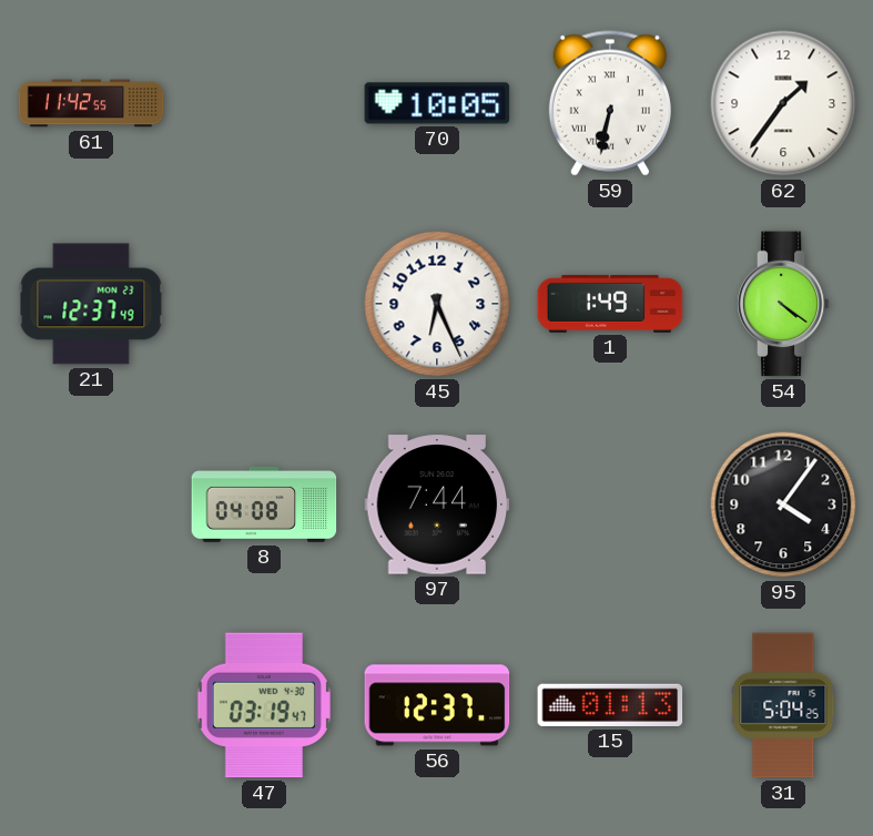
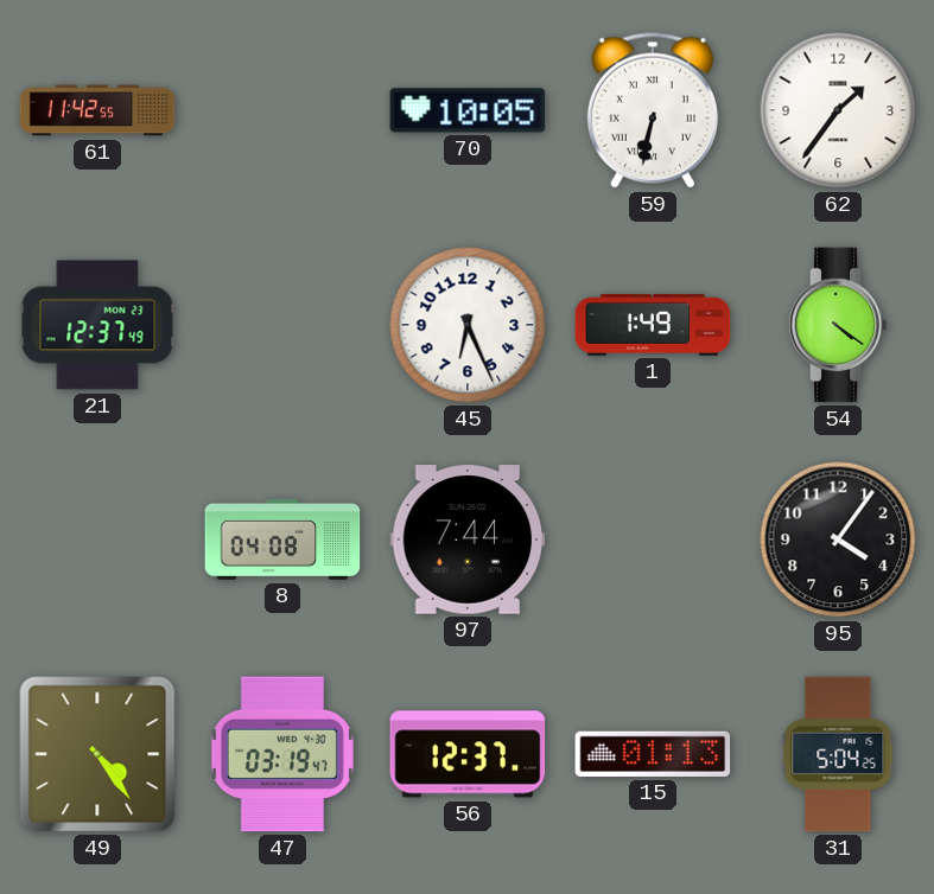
49: none -> 4:24
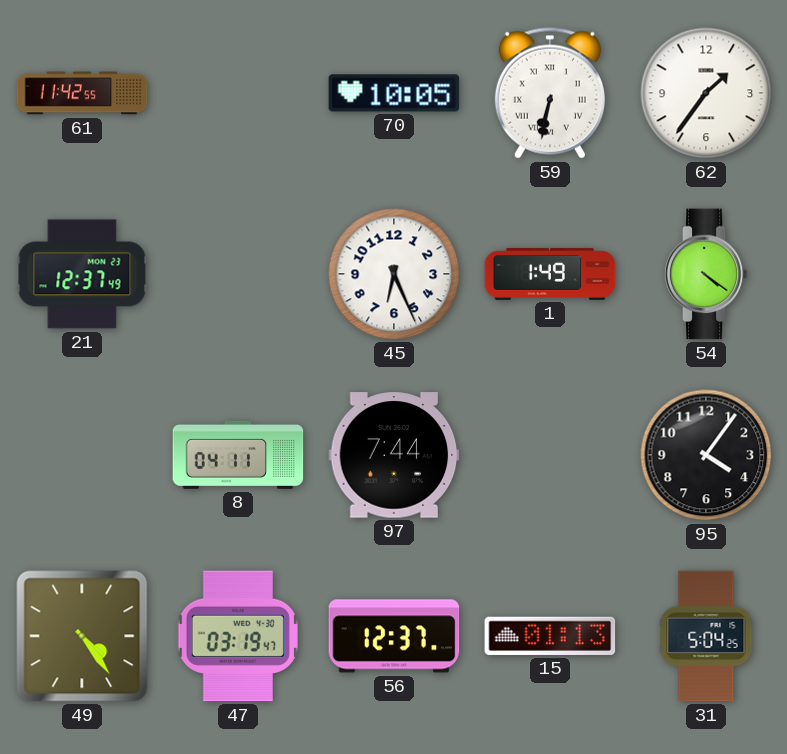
8: 04:08 -> 04:11
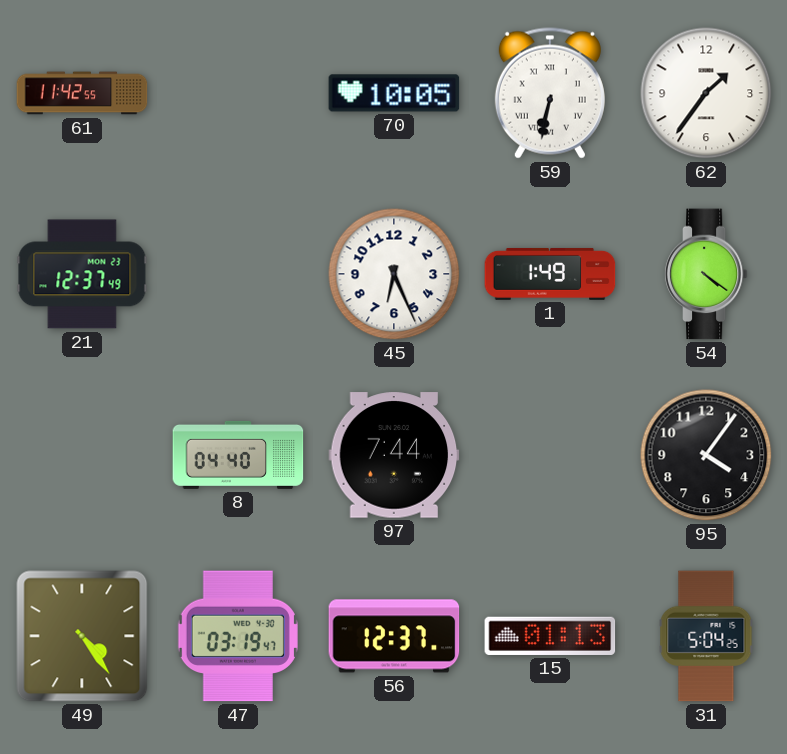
8: 04:11 -> 04:40
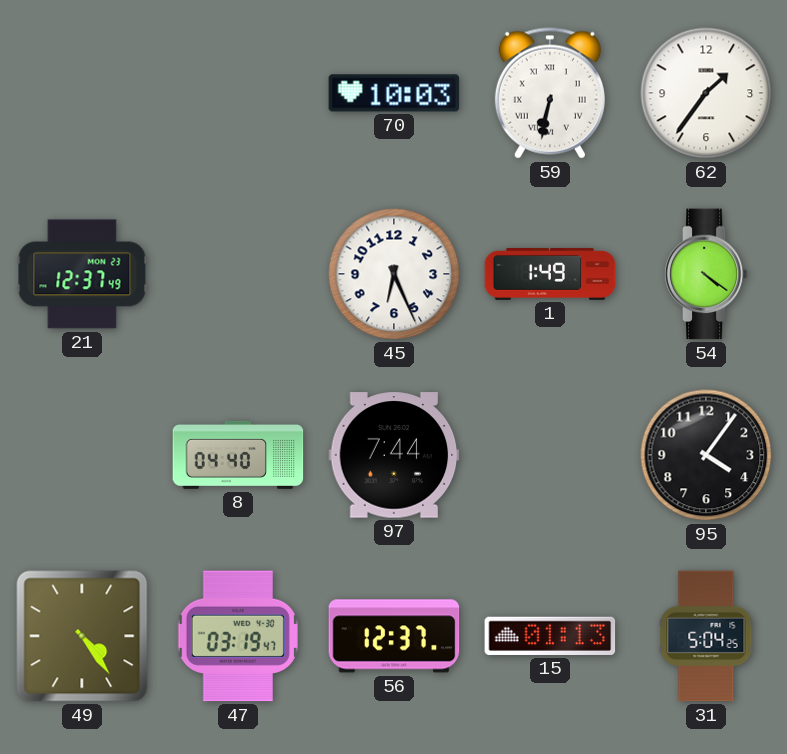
61: 11:42 -> none
70: 10:05 -> 10:03
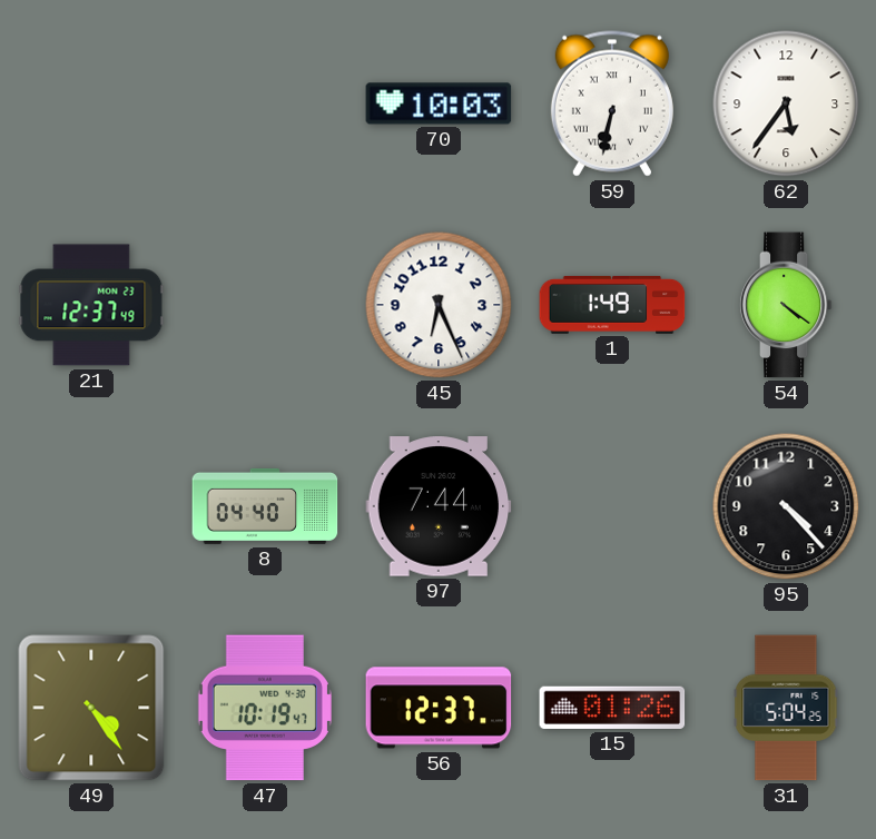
62: 1:36 -> 5:36
95: 4:06 -> 4:23
47: 03:19 -> 10:19
15: 01:13 -> 01:26
